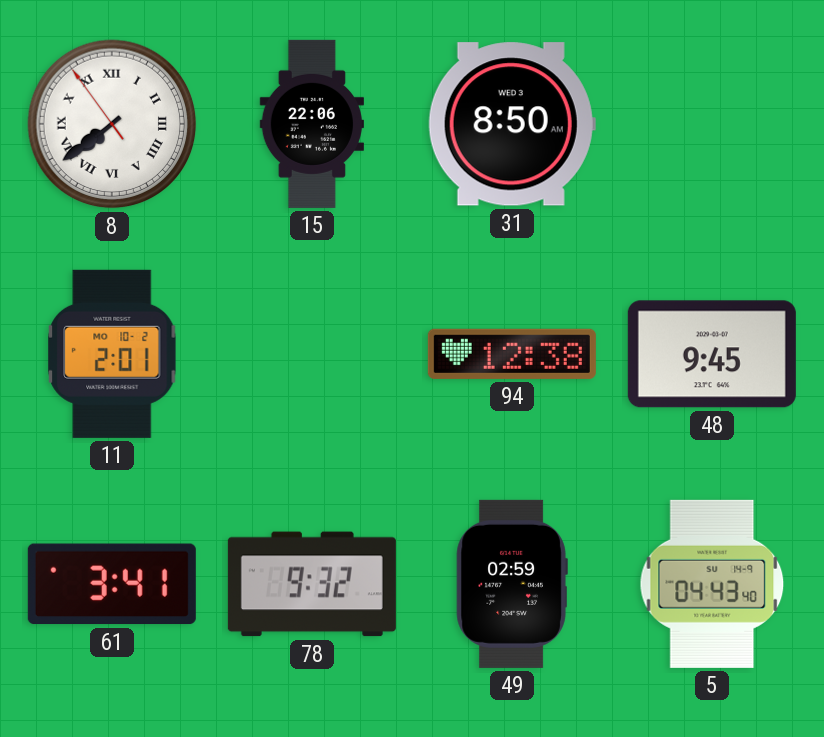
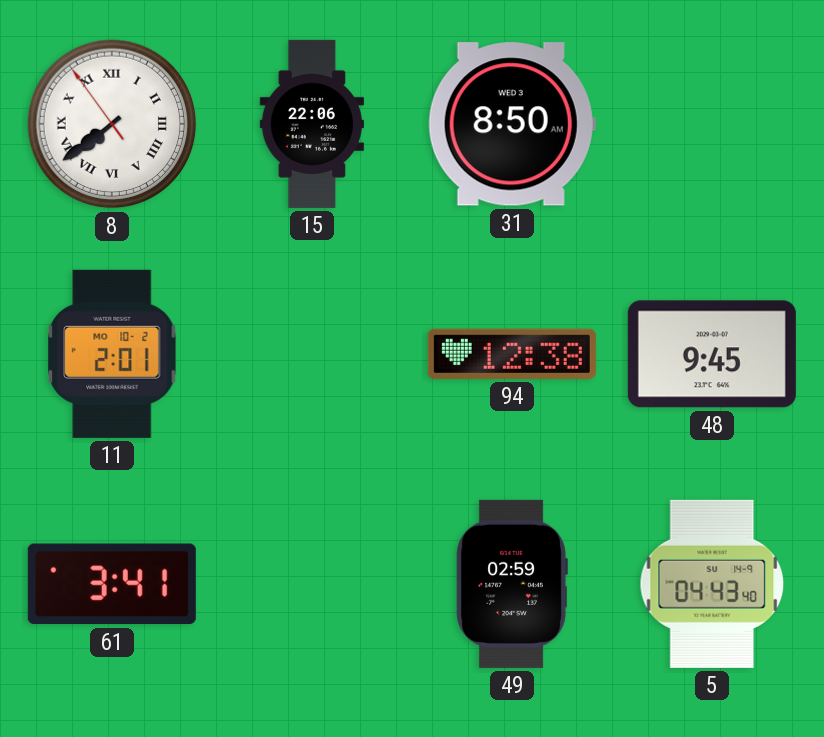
78: 9:32 -> none
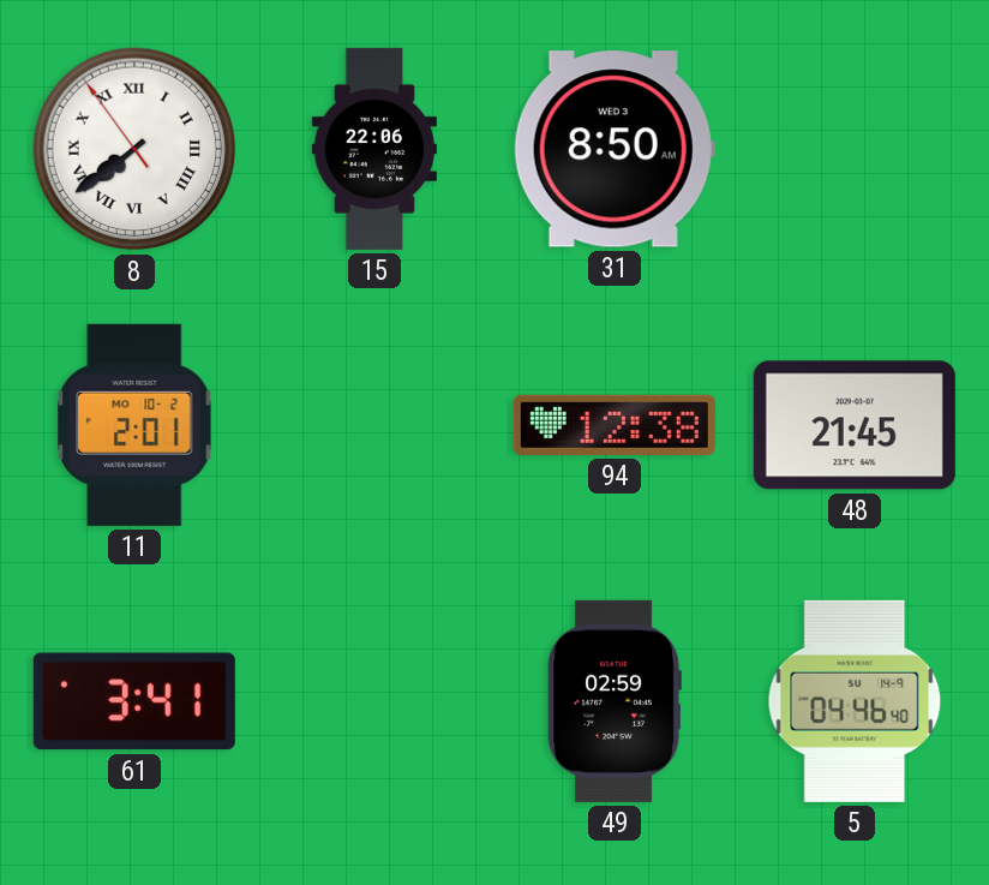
48: 9:45 -> 21:45
5: 04:43 -> 04:46
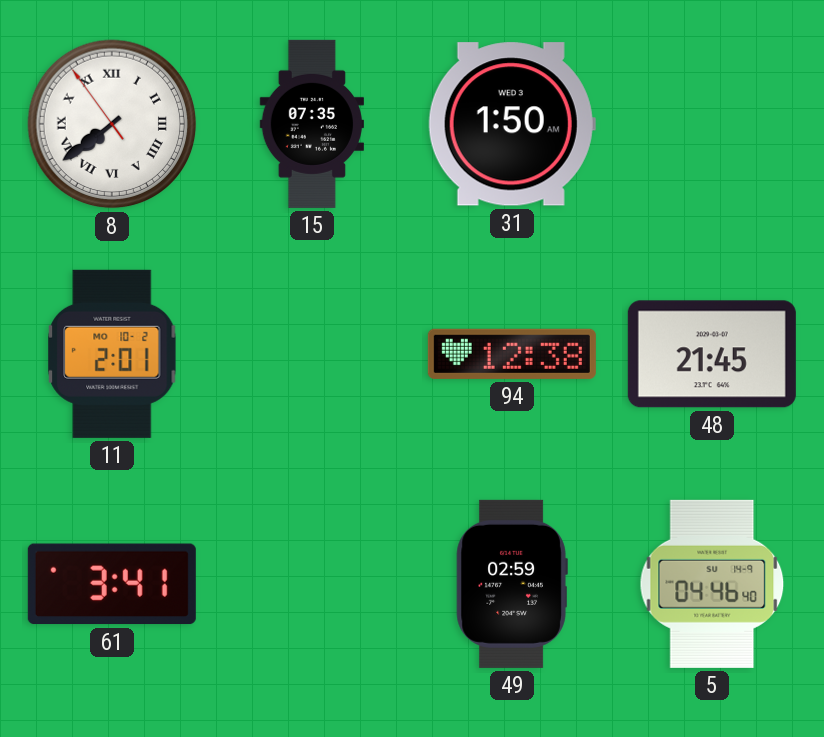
15: 22:06 -> 07:35
31: 8:50 -> 1:50
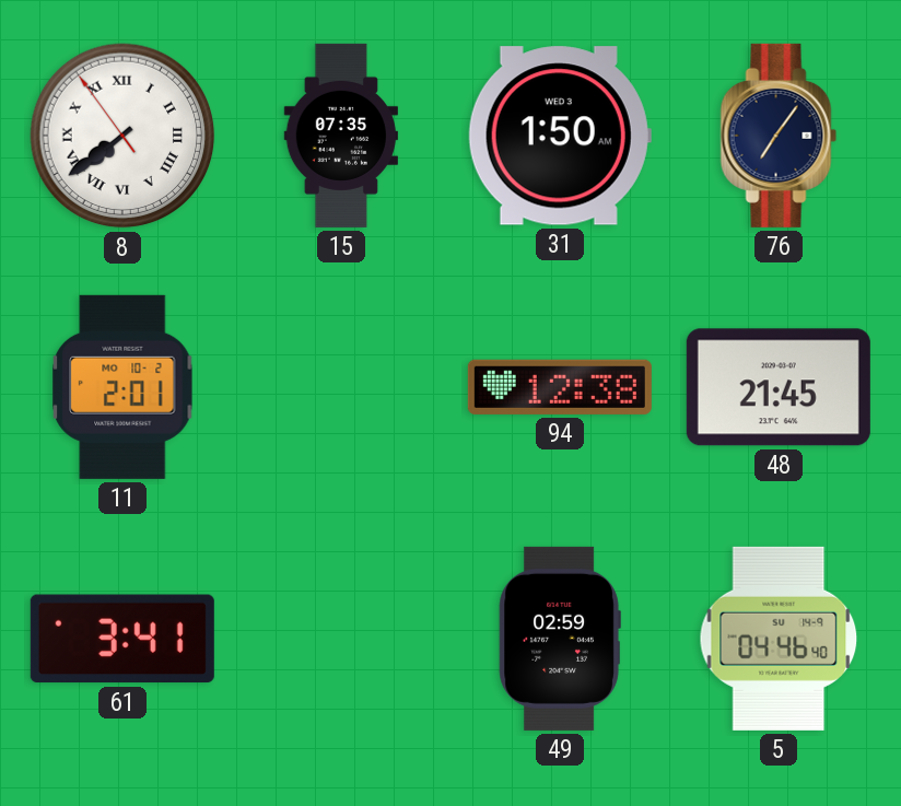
76: none -> 7:06
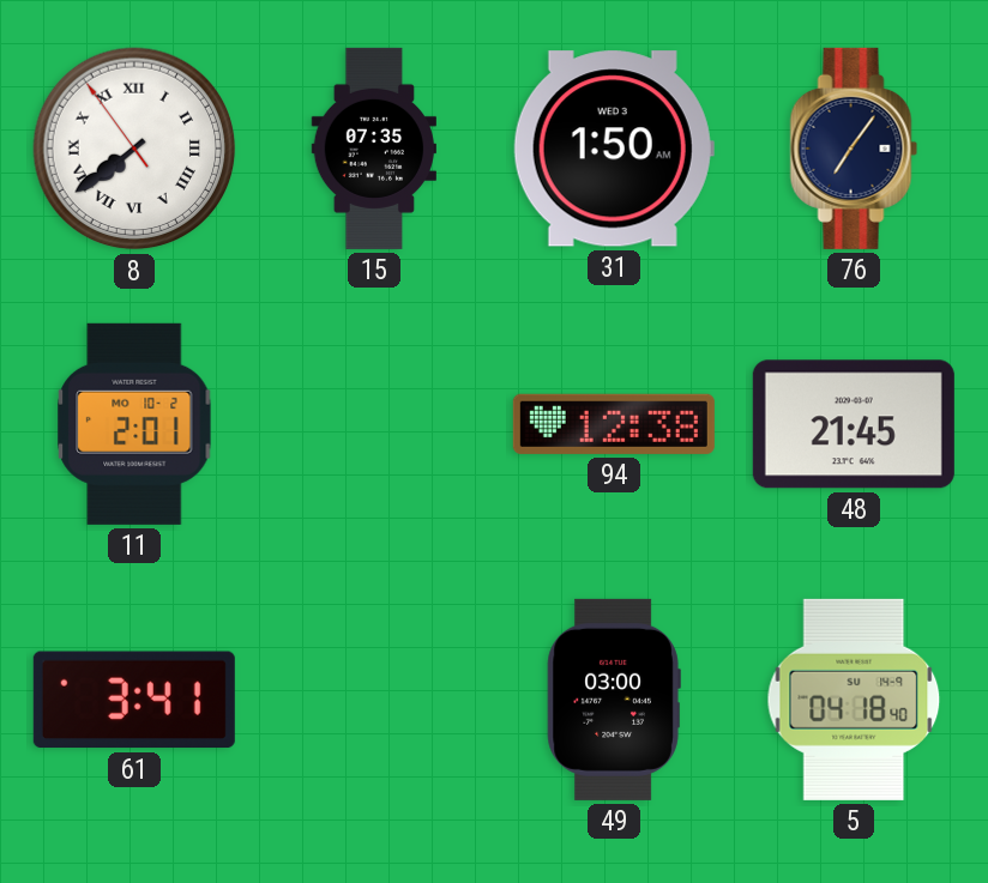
49: 02:59 -> 03:00
5: 04:46 -> 04:18
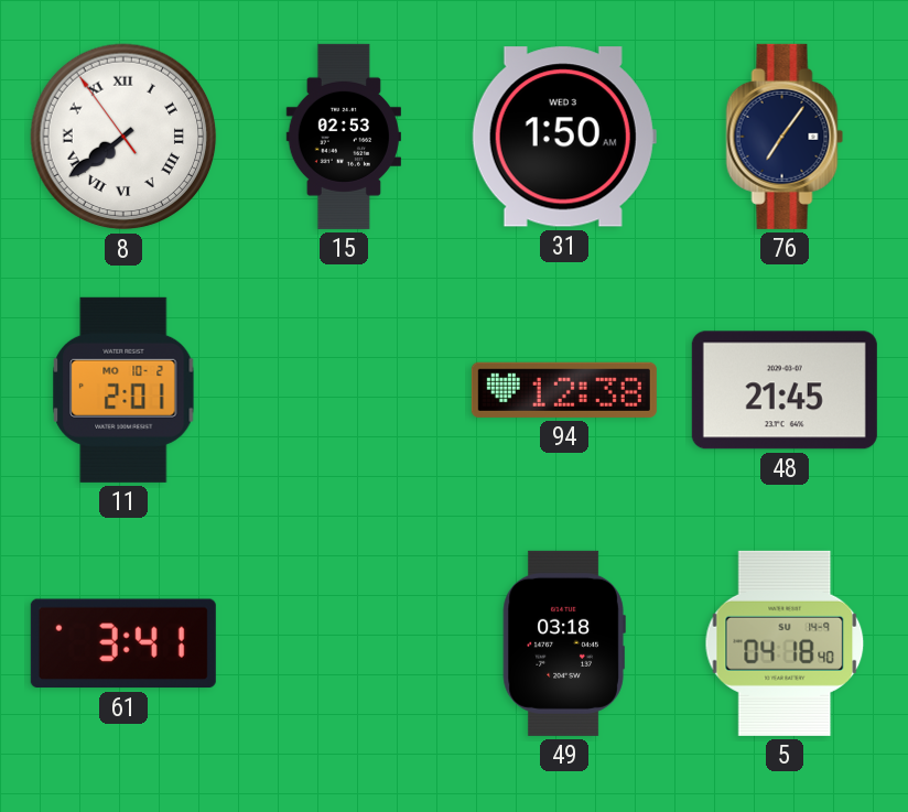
15: 07:35 -> 02:53
49: 03:00 -> 03:18
